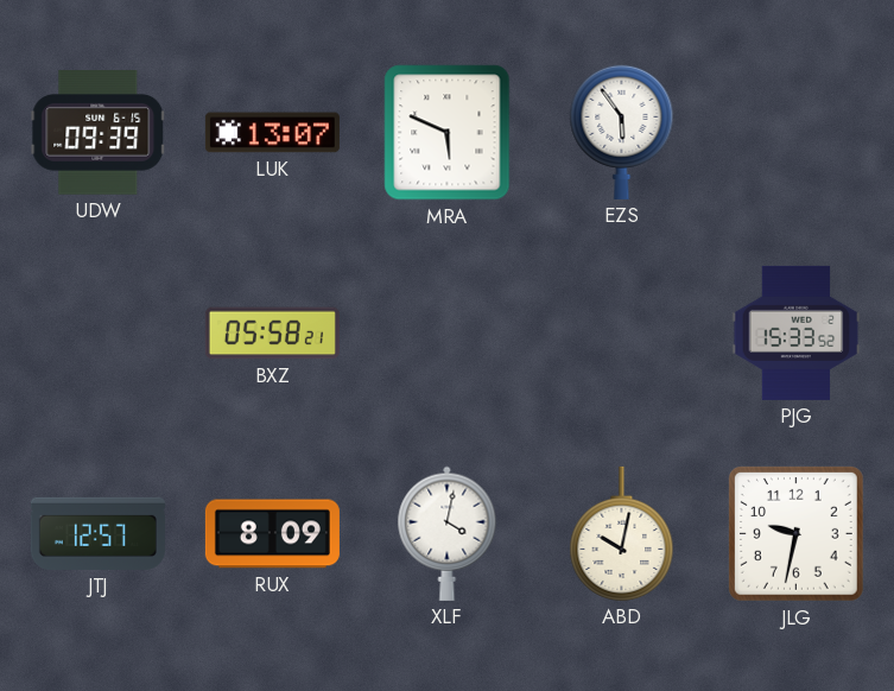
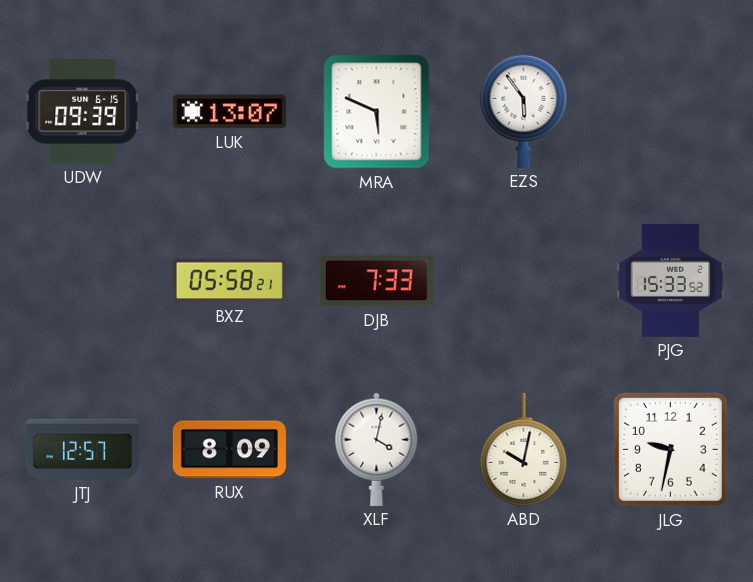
DJB: none -> 7:33
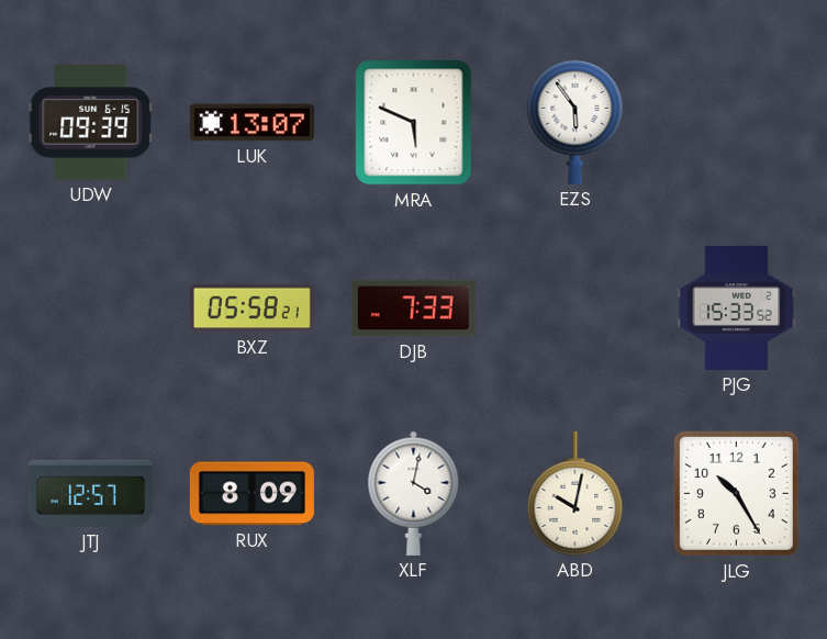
JLG: 9:32 -> 10:25
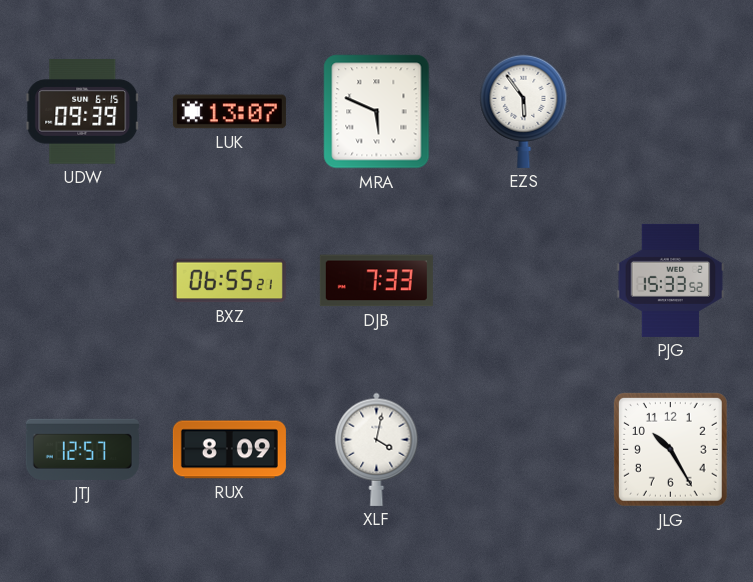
BXZ: 05:58 -> 06:55
ABD: 10:02 -> none
